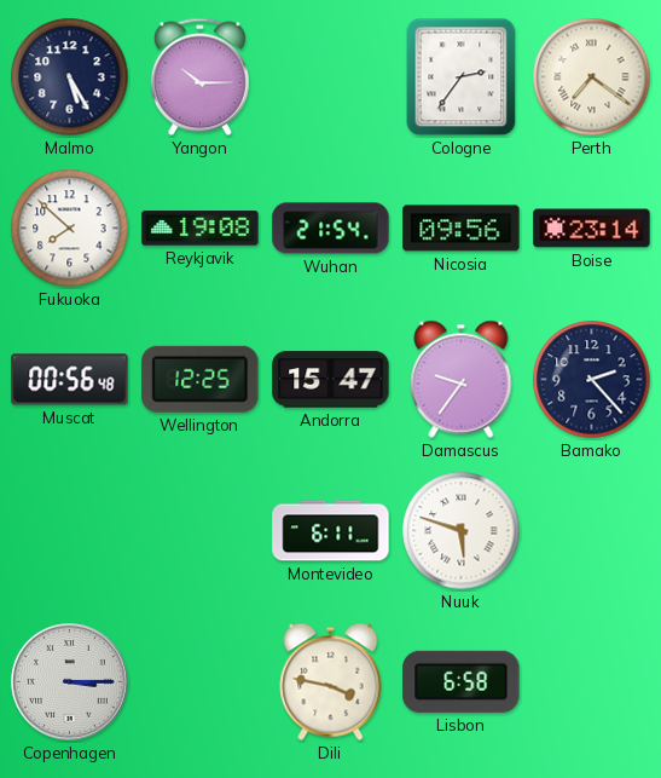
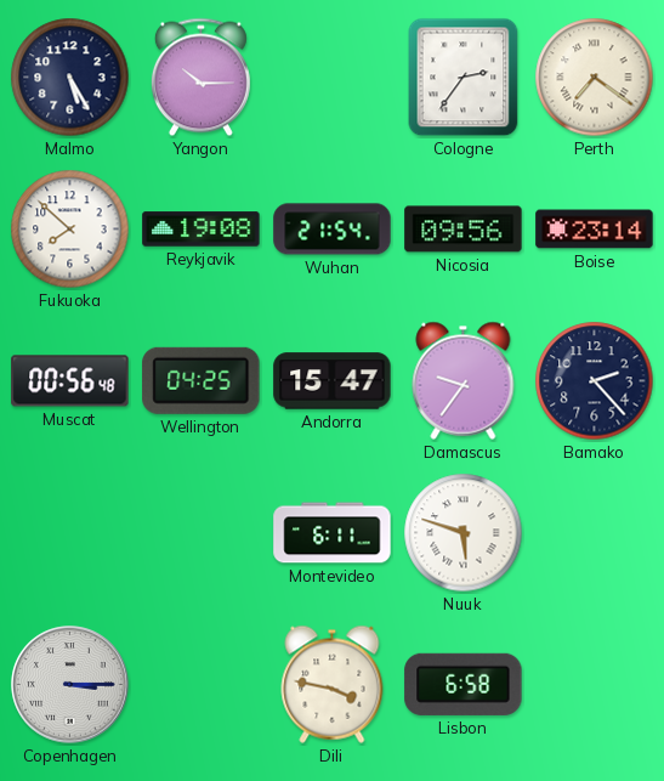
Wellington: 12:25 -> 04:25
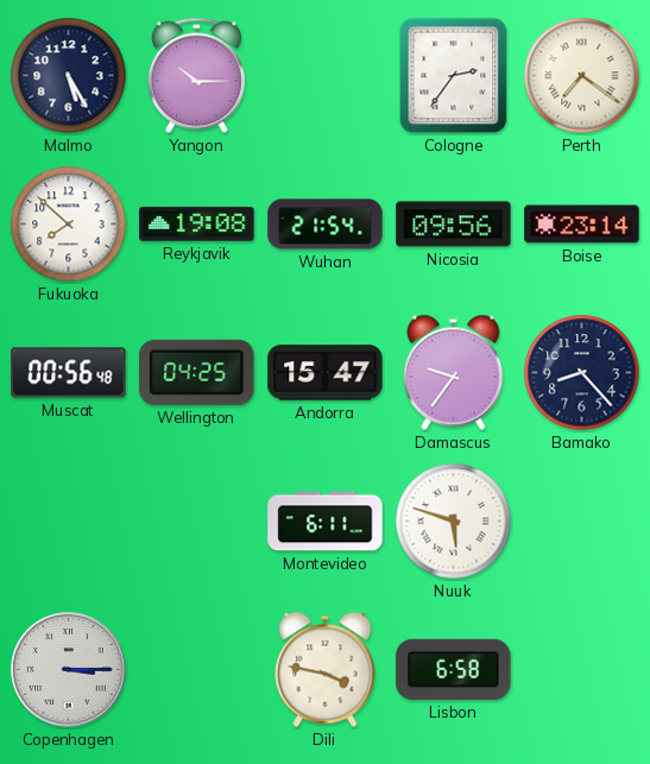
Bamako: 2:23 -> 8:23
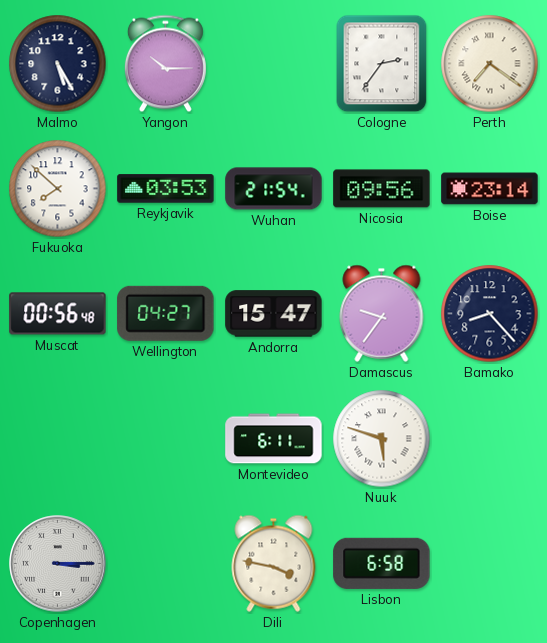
Reykjavik: 19:08 -> 03:53
Wellington: 04:25 -> 04:27
